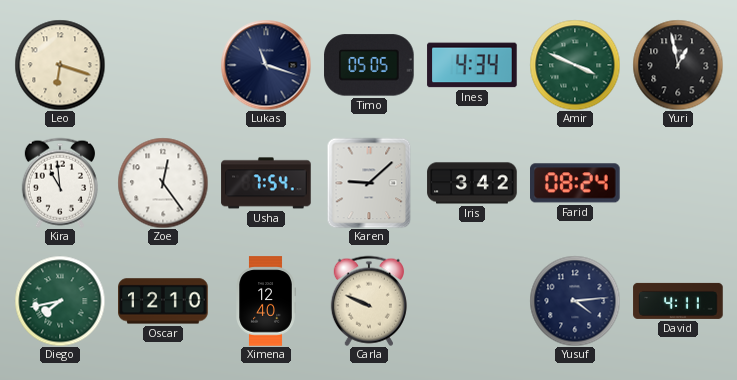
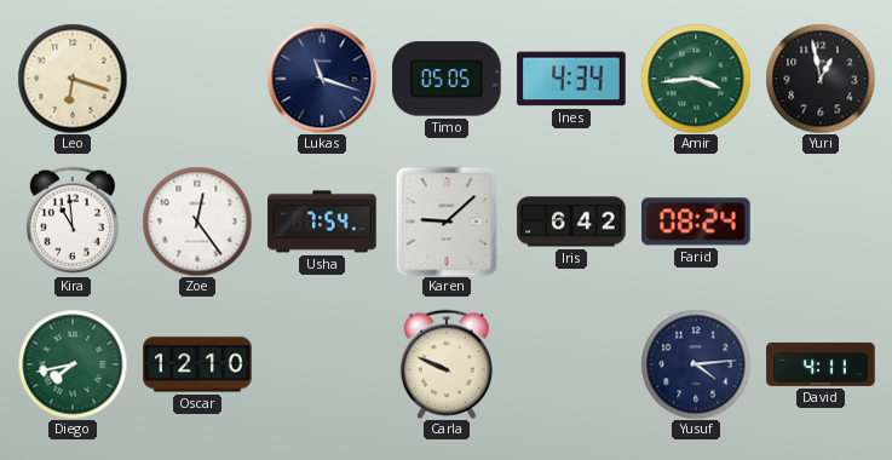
Amir: 3:49 -> 3:44
Iris: 3:42 -> 6:42
Ximena: 12:40 -> none
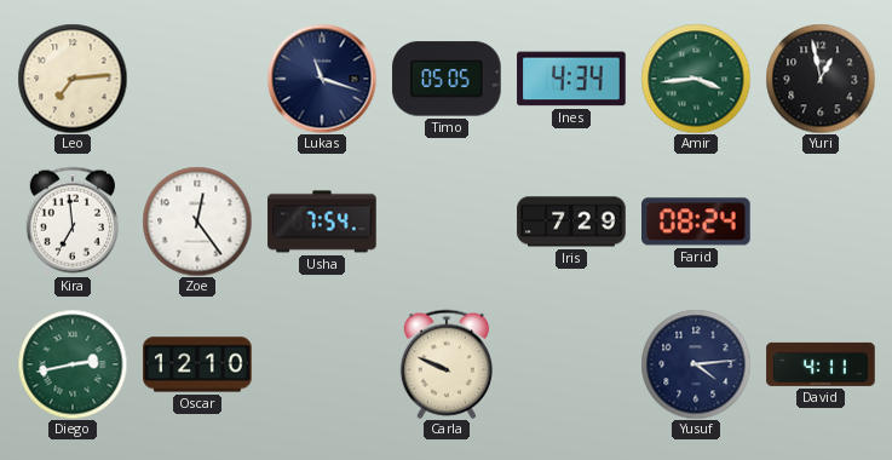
Leo: 6:18 -> 7:14
Kira: 10:59 -> 6:59
Karen: 9:08 -> none
Iris: 6:42 -> 7:29
Diego: 7:43 -> 2:43
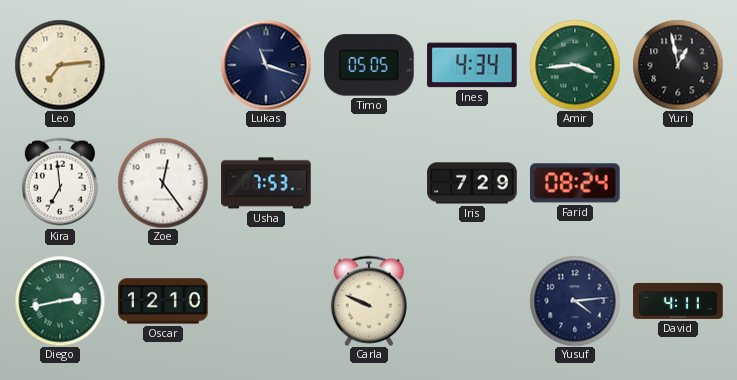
Usha: 7:54 -> 7:53
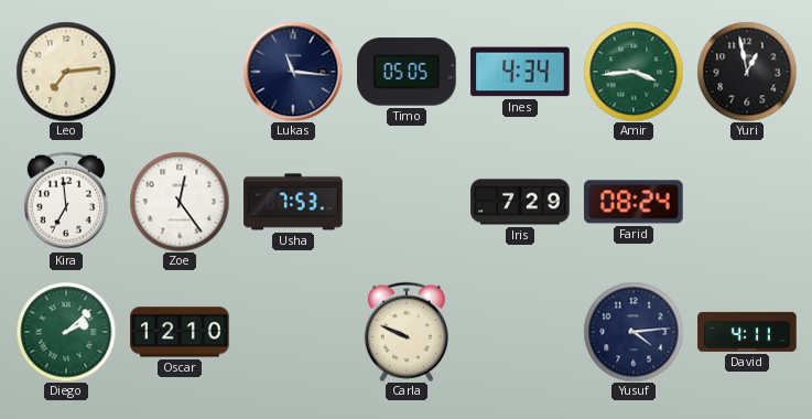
Lukas: 11:18 -> 11:16
Diego: 2:43 -> 2:08
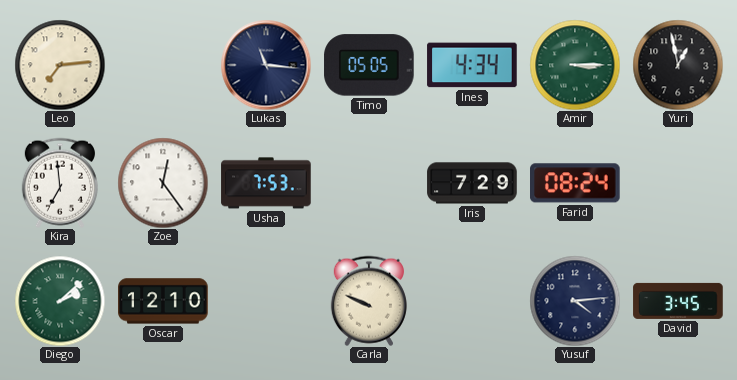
Amir: 3:44 -> 3:15
David: 4:11 -> 3:45
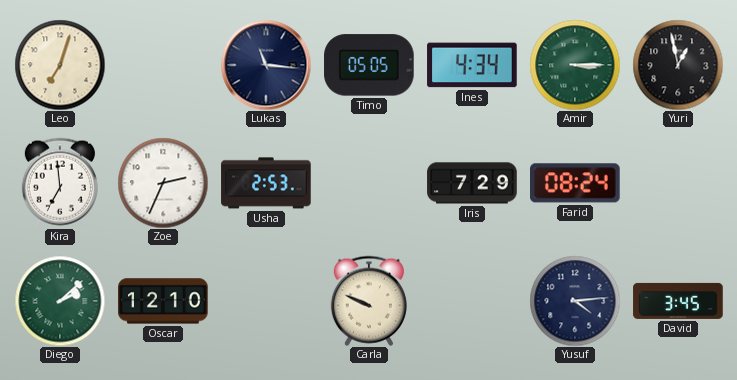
Leo: 7:14 -> 7:03
Zoe: 12:24 -> 2:34
Usha: 7:53 -> 2:53
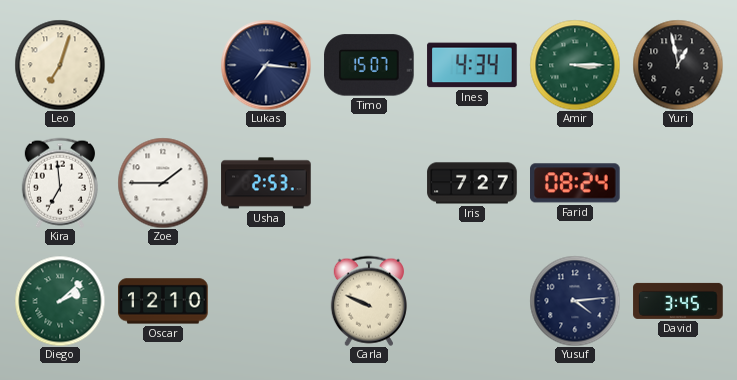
Lukas: 11:16 -> 7:16
Timo: 05:05 -> 15:07
Zoe: 2:34 -> 1:45
Iris: 7:29 -> 7:27
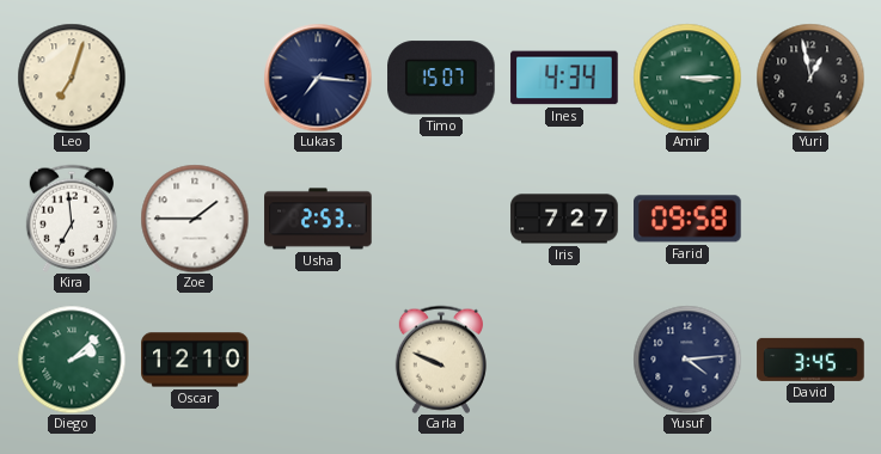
Farid: 08:24 -> 09:58
